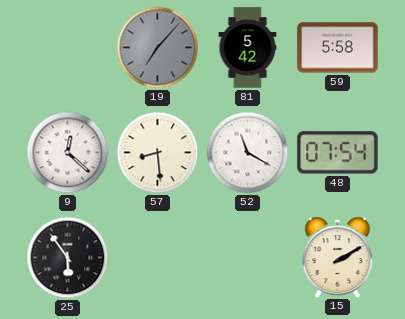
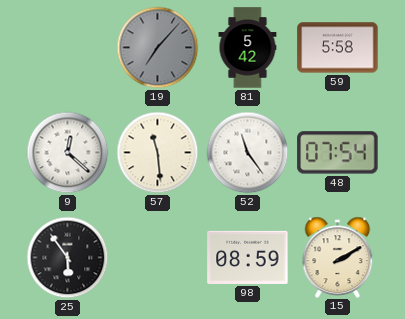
57: 8:29 -> 11:29
52: 11:20 -> 11:24
98: none -> 08:59
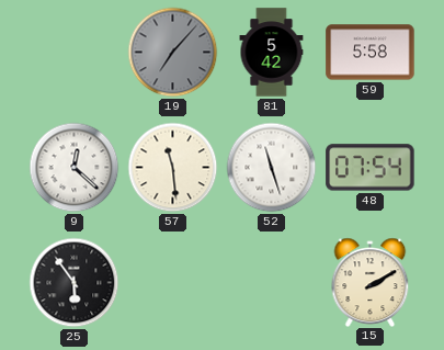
52: 11:24 -> 11:27
98: 08:59 -> none
